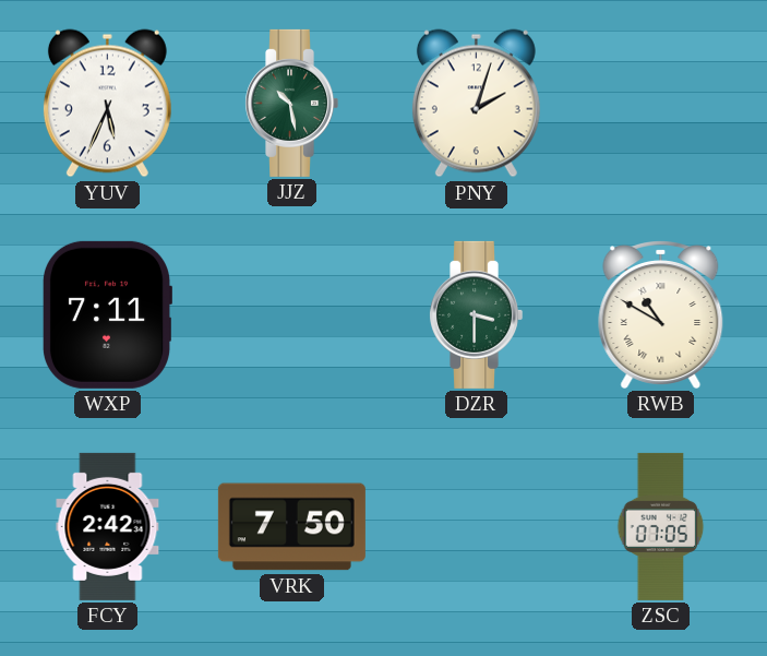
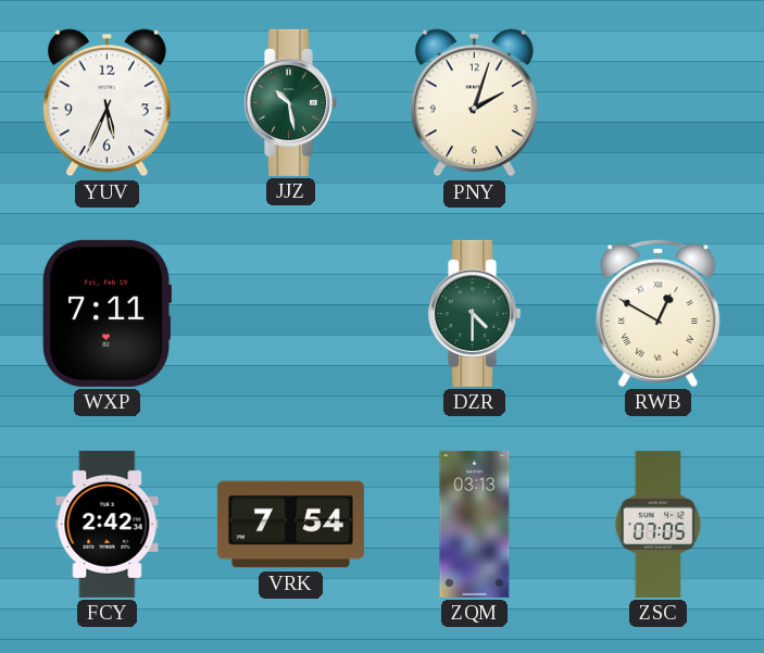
DZR: 3:30 -> 4:30
RWB: 10:50 -> 12:50
VRK: 7:50 -> 7:54
ZQM: none -> 03:13
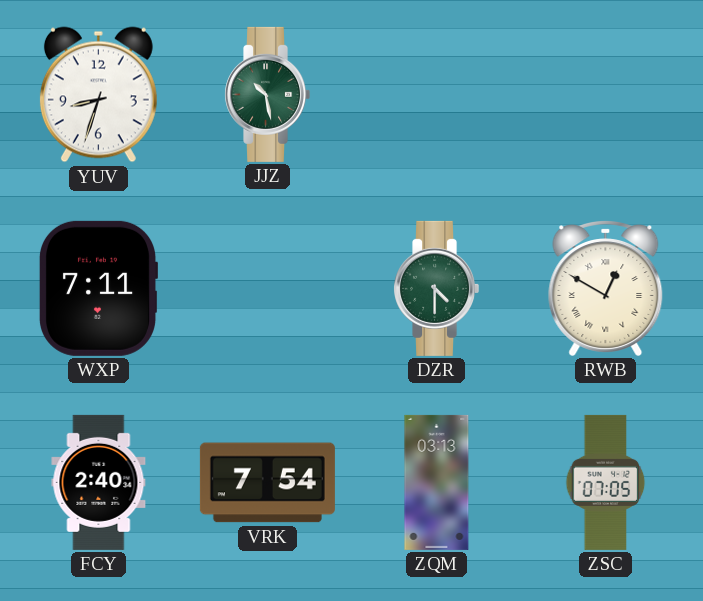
YUV: 5:34 -> 8:33
PNY: 2:03 -> none
FCY: 2:42 -> 2:40
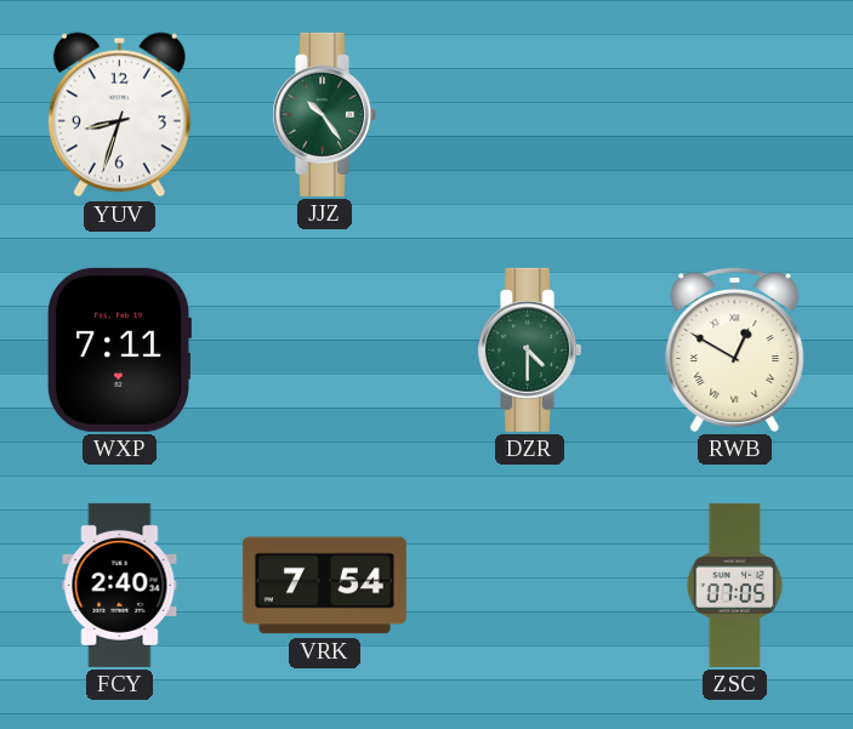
JJZ: 10:28 -> 10:24
ZQM: 03:13 -> none
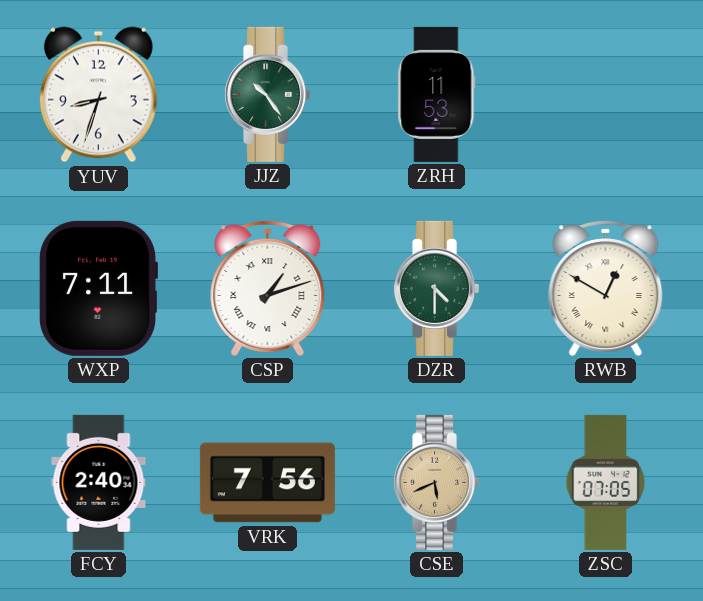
ZRH: none -> 11:53
CSP: none -> 1:12
VRK: 7:54 -> 7:56
CSE: none -> 5:41
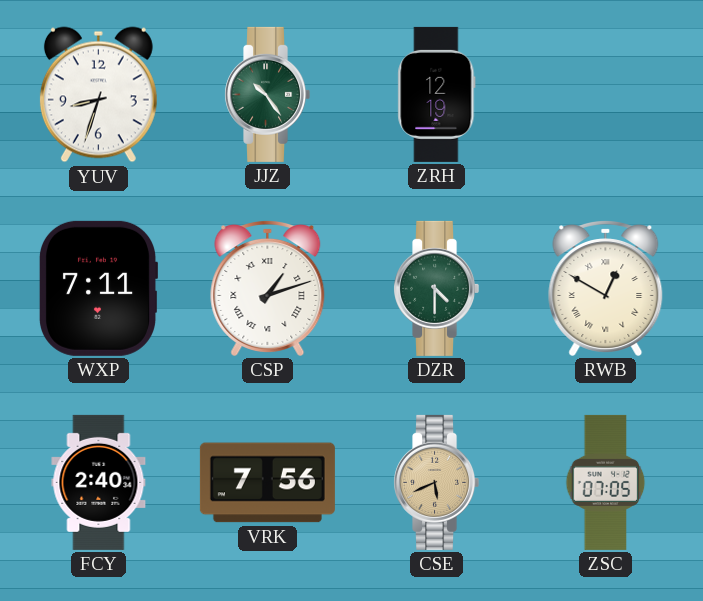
ZRH: 11:53 -> 12:19
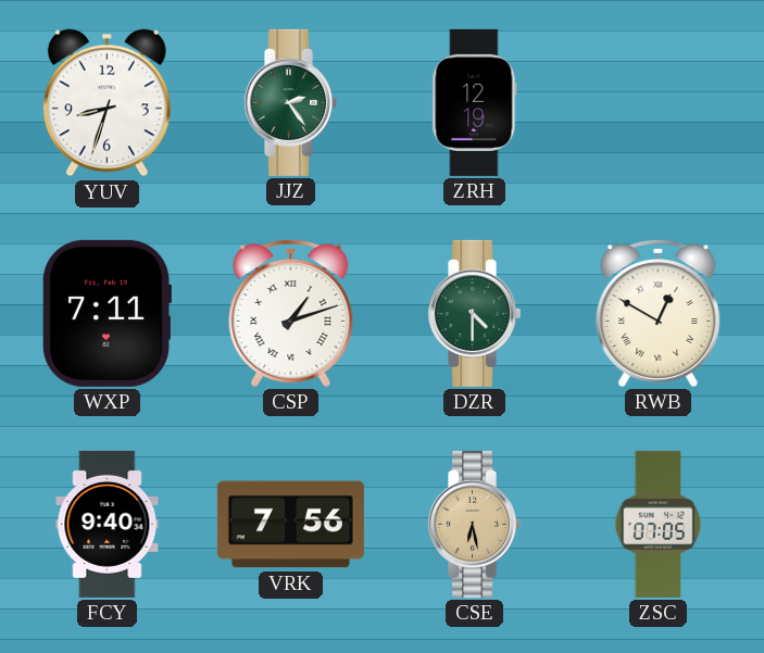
JJZ: 10:24 -> 2:24
FCY: 2:40 -> 9:40
CSE: 5:41 -> 6:28
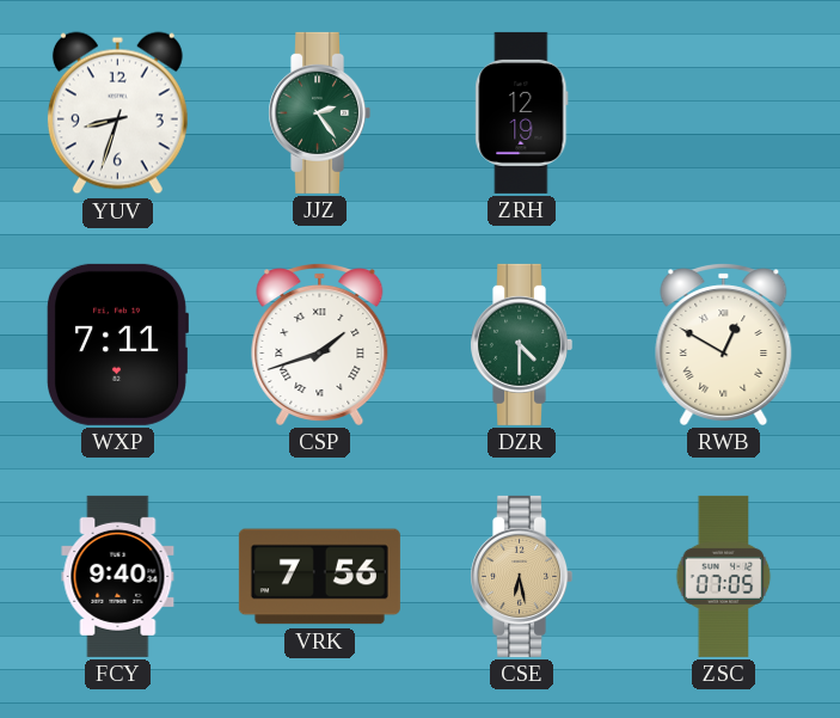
CSP: 1:12 -> 1:42
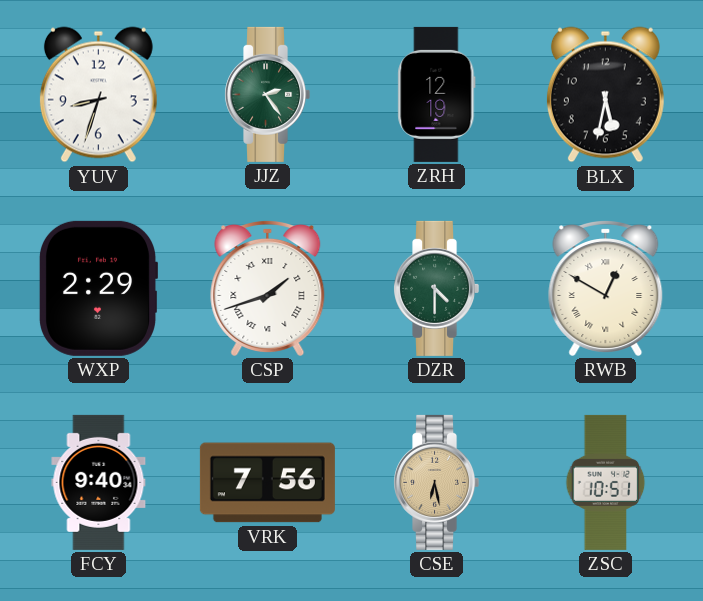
BLX: none -> 5:32
WXP: 7:11 -> 2:29
ZSC: 07:05 -> 10:51
